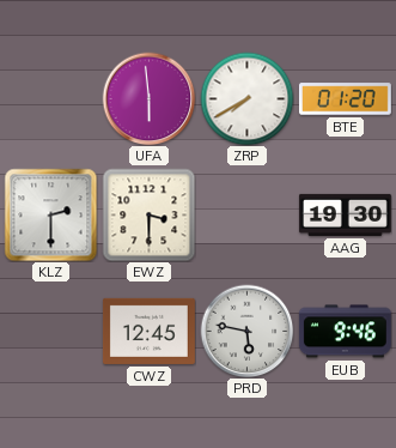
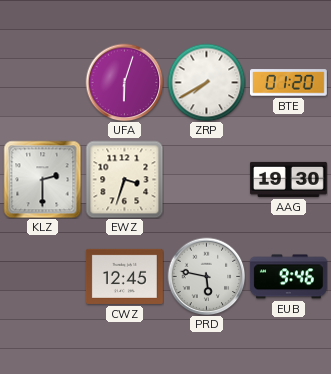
UFA: 5:59 -> 6:03
EWZ: 3:30 -> 3:33
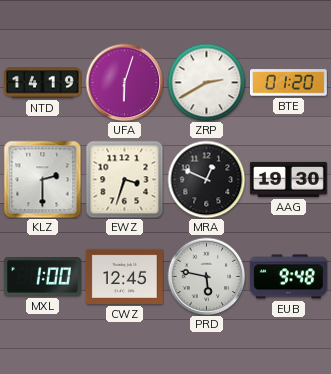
NTD: none -> 14:19
ZRP: 7:40 -> 2:40
MRA: none -> 12:49
MXL: none -> 1:00
EUB: 9:46 -> 9:48
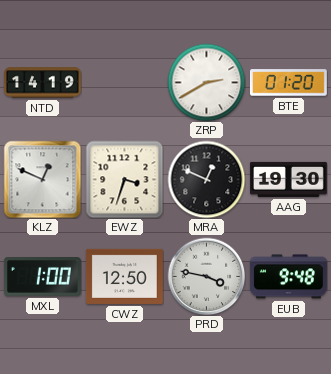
UFA: 6:03 -> none
KLZ: 2:30 -> 12:49
CWZ: 12:45 -> 12:50
PRD: 5:47 -> 3:47
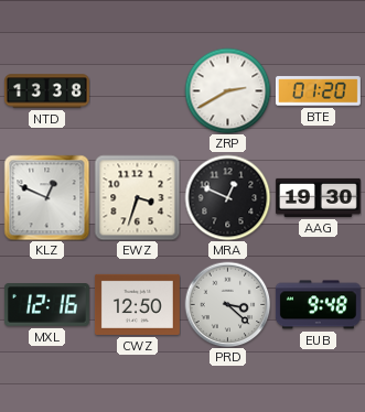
NTD: 14:19 -> 13:38
MXL: 1:00 -> 12:16
PRD: 3:47 -> 3:22
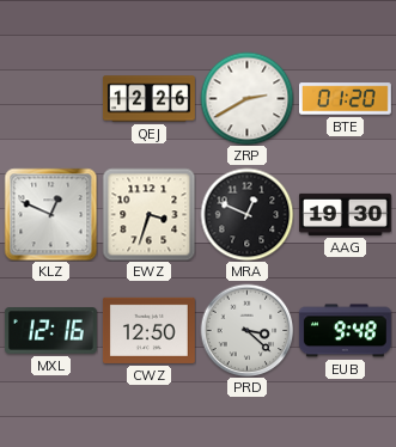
NTD: 13:38 -> none
QEJ: none -> 12:26
